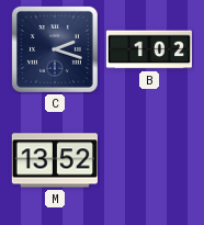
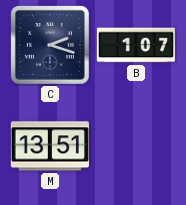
B: 1:02 -> 1:07
M: 13:52 -> 13:51
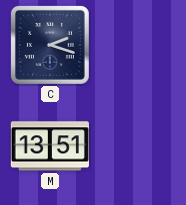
B: 1:07 -> none
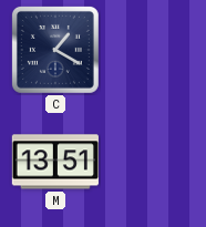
C: 2:18 -> 1:20
